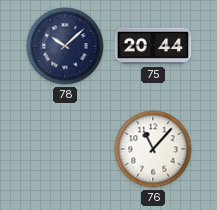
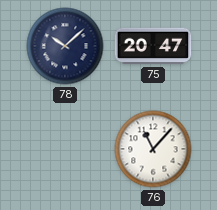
75: 20:44 -> 20:47
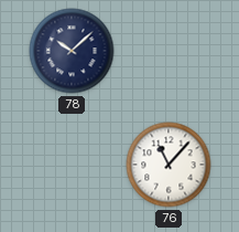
75: 20:47 -> none
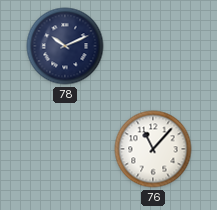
78: 10:08 -> 10:11
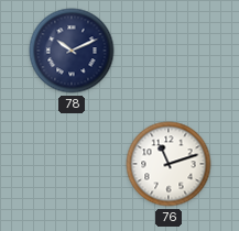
76: 11:07 -> 11:12
